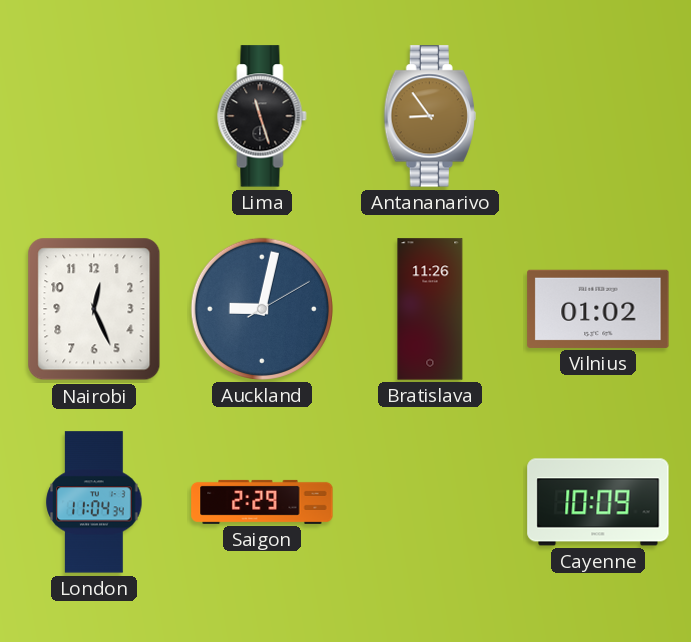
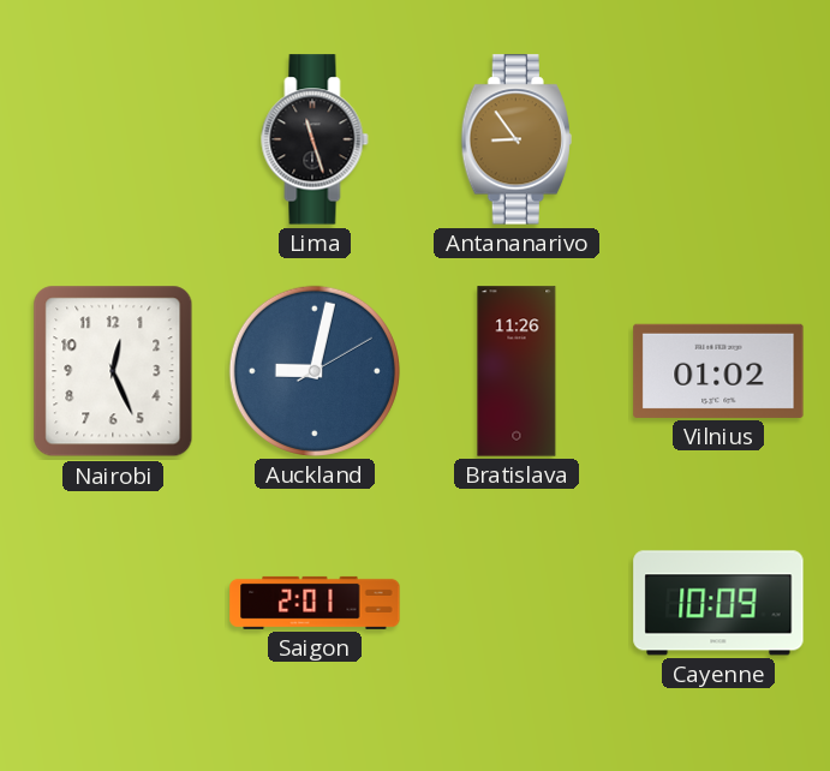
London: 11:04 -> none
Saigon: 2:29 -> 2:01
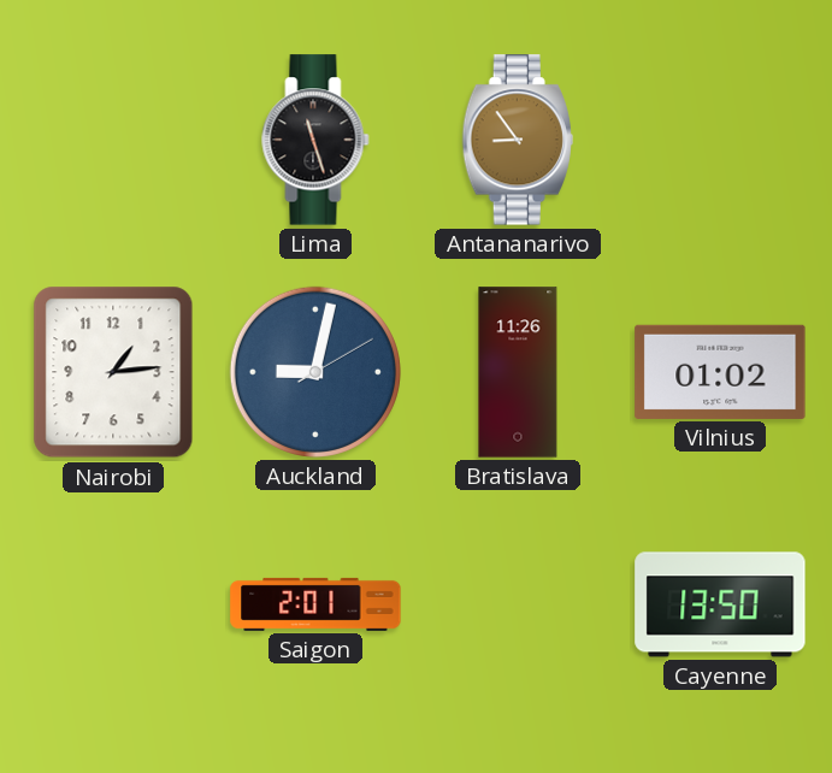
Nairobi: 12:26 -> 1:14
Cayenne: 10:09 -> 13:50
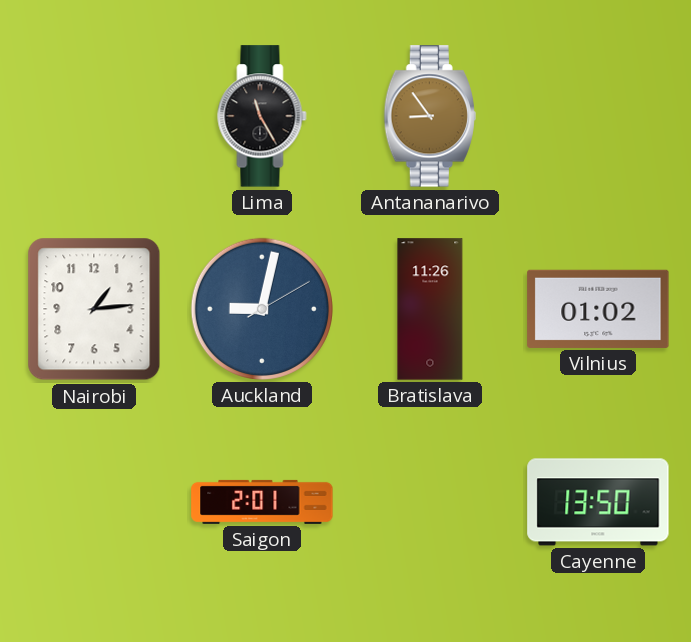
Lima: 11:27 -> 11:25
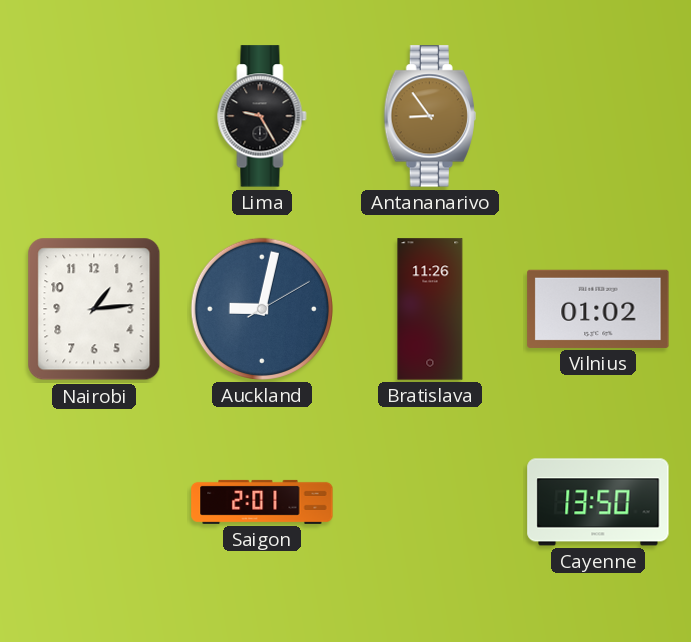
Lima: 11:25 -> 9:25
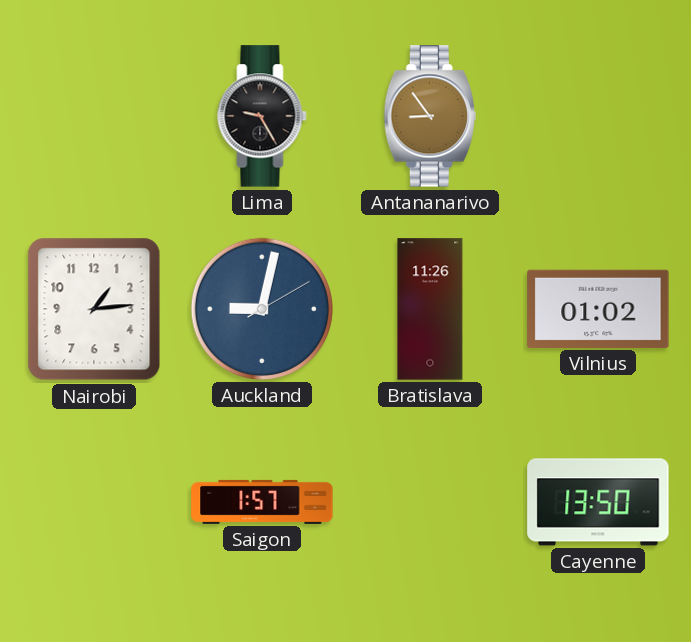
Saigon: 2:01 -> 1:57
